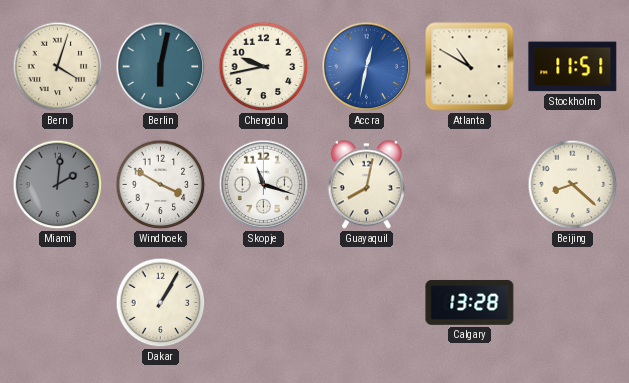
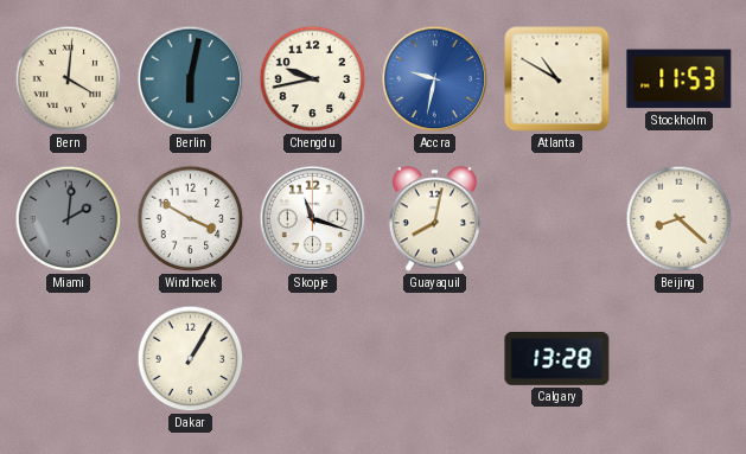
Bern: 4:03 -> 4:01
Accra: 12:32 -> 9:32
Stockholm: 11:51 -> 11:53
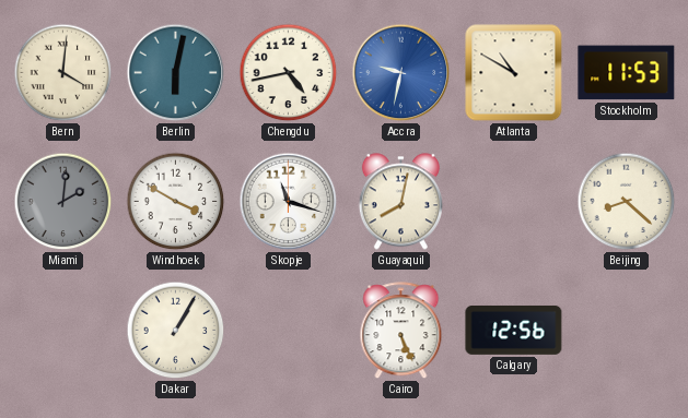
Chengdu: 9:43 -> 4:43
Cairo: none -> 5:26
Calgary: 13:28 -> 12:56
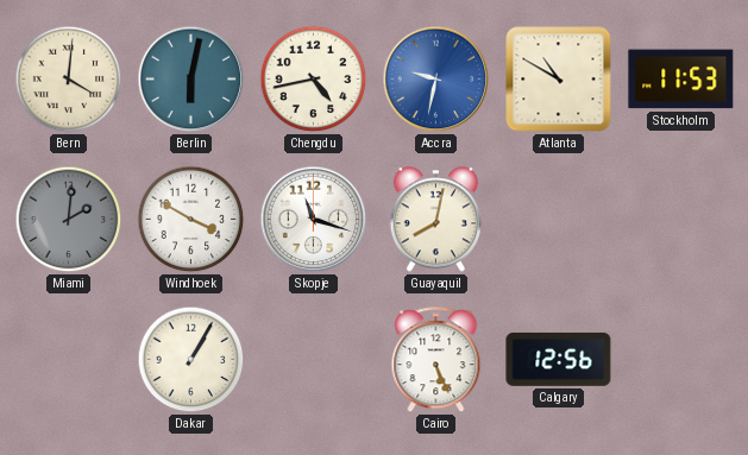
Beijing: 8:22 -> none
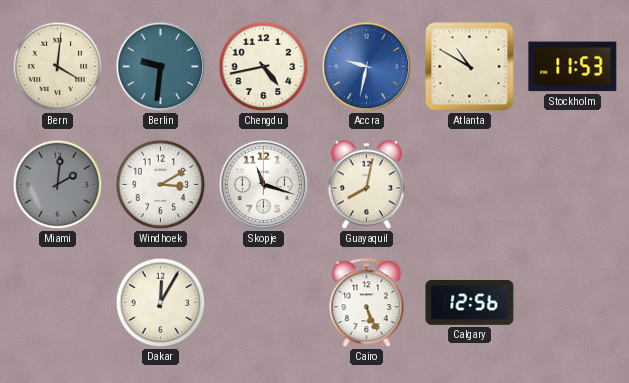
Berlin: 6:02 -> 9:31
Windhoek: 3:50 -> 3:10
Dakar: 1:05 -> 12:05
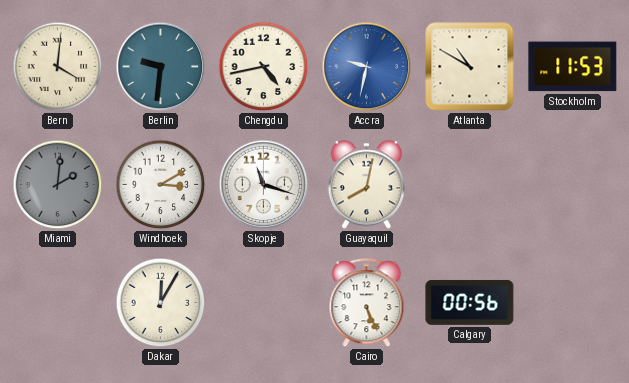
Calgary: 12:56 -> 00:56
